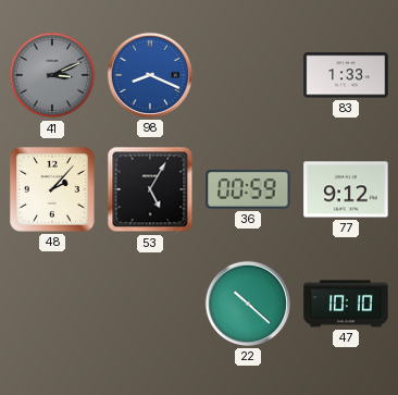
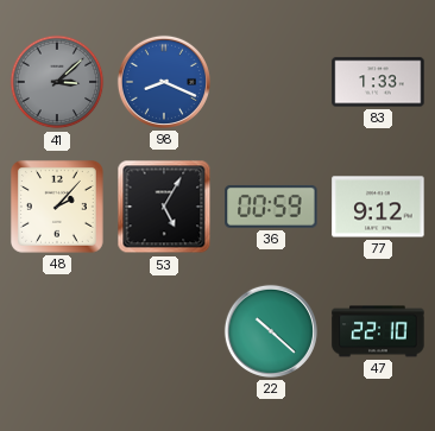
41: 3:11 -> 3:08
47: 10:10 -> 22:10
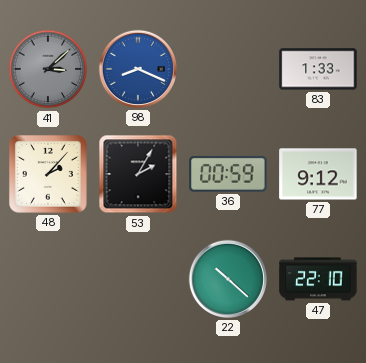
53: 5:05 -> 2:05
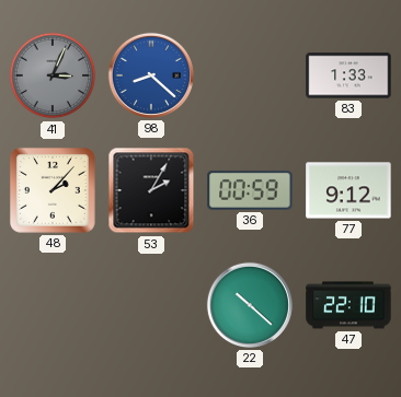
41: 3:08 -> 3:04
98: 8:19 -> 8:22
